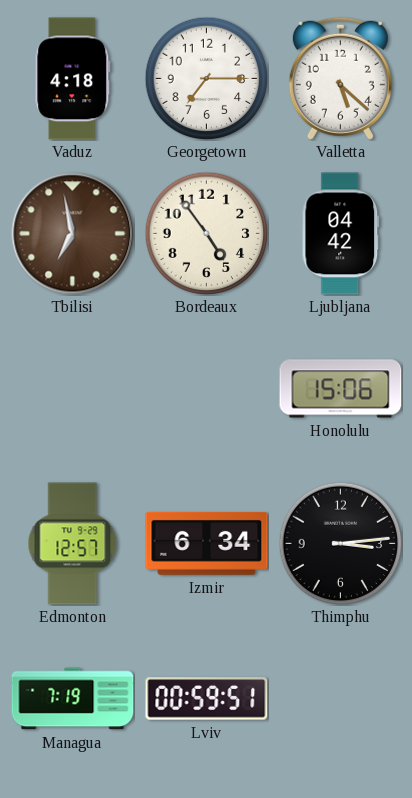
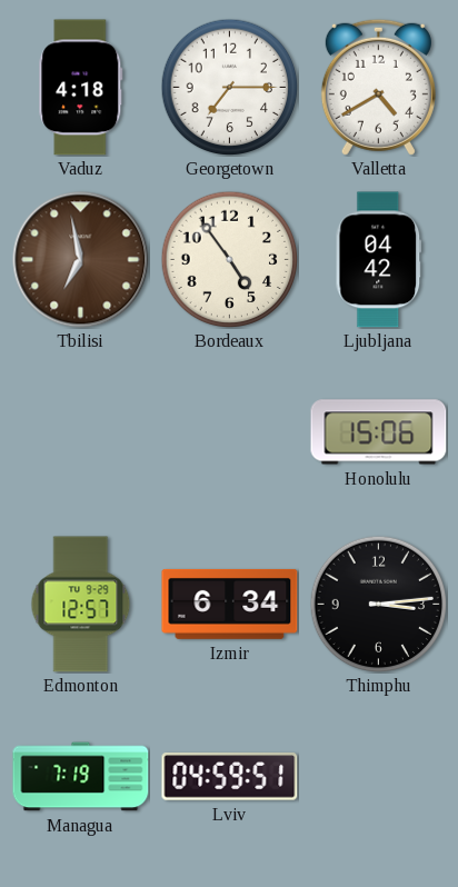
Valletta: 5:22 -> 4:40
Lviv: 00:59 -> 04:59
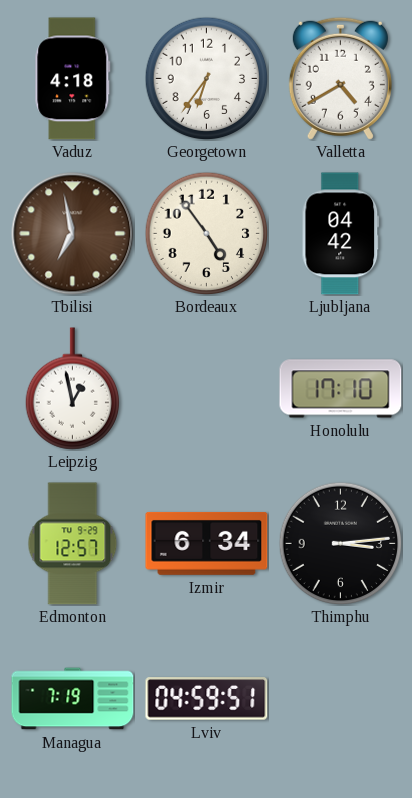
Georgetown: 7:15 -> 6:36
Leipzig: none -> 12:58
Honolulu: 15:06 -> 17:10
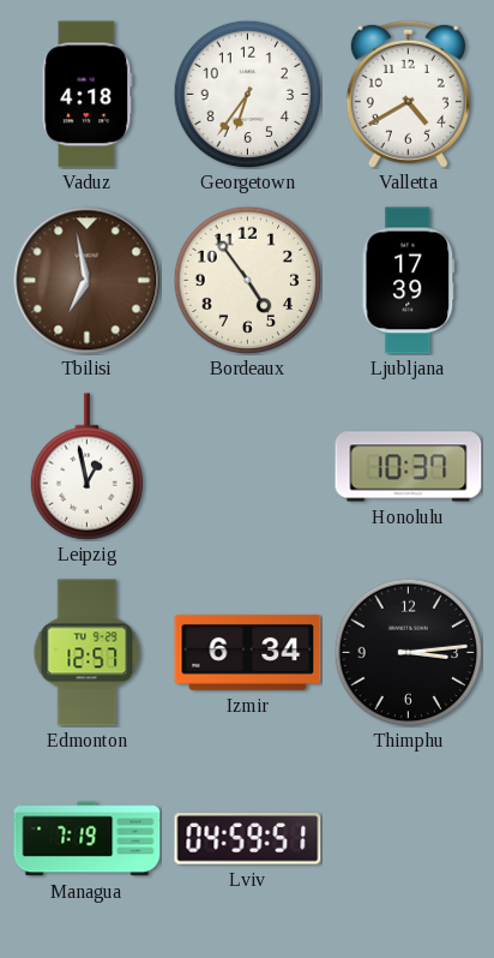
Ljubljana: 04:42 -> 17:39
Honolulu: 17:10 -> 10:37
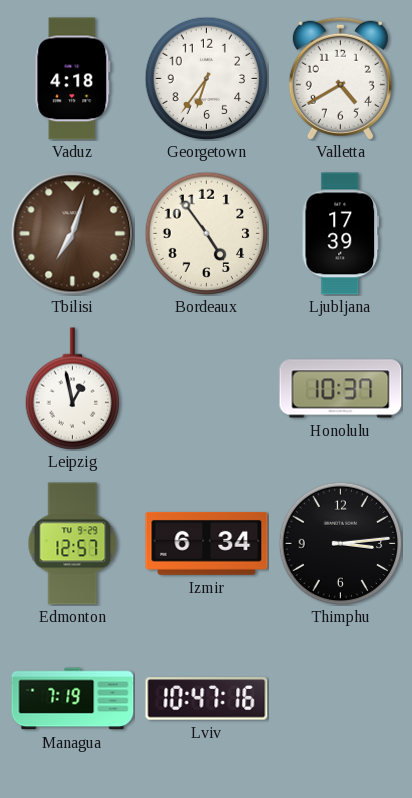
Tbilisi: 6:58 -> 7:03
Lviv: 04:59 -> 10:47
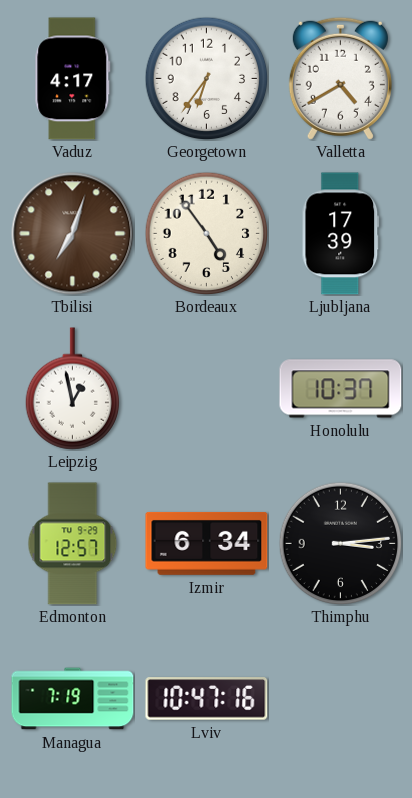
Vaduz: 4:18 -> 4:17
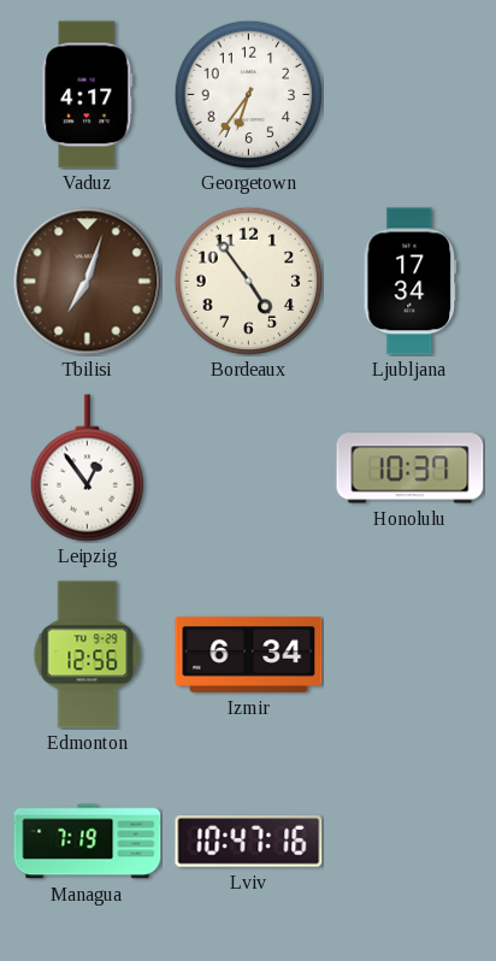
Valletta: 4:40 -> none
Ljubljana: 17:39 -> 17:34
Leipzig: 12:58 -> 12:54
Edmonton: 12:57 -> 12:56
Thimphu: 3:14 -> none
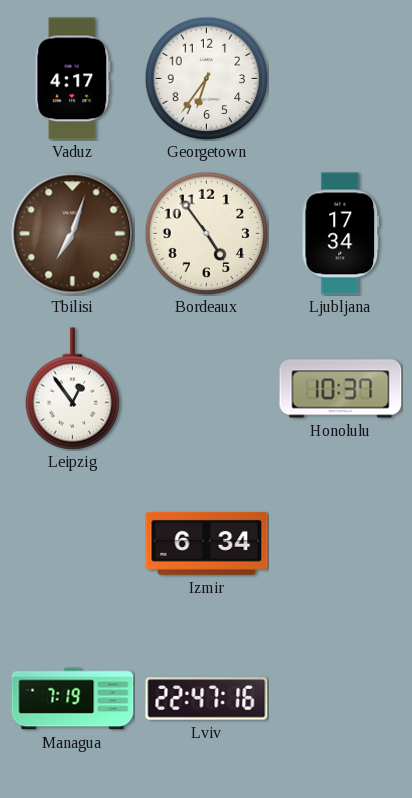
Edmonton: 12:56 -> none
Lviv: 10:47 -> 22:47
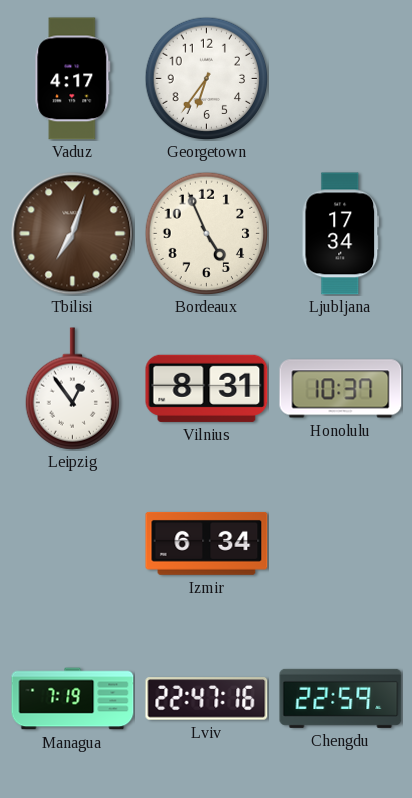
Bordeaux: 4:54 -> 4:56
Vilnius: none -> 8:31
Chengdu: none -> 22:59
